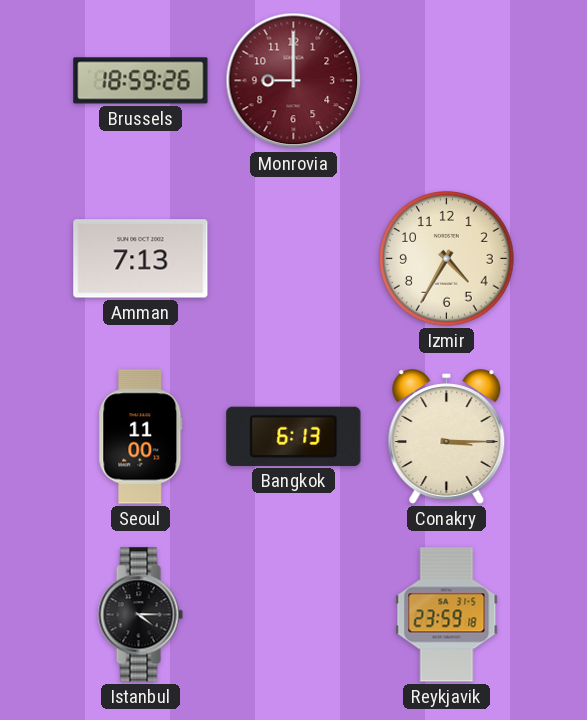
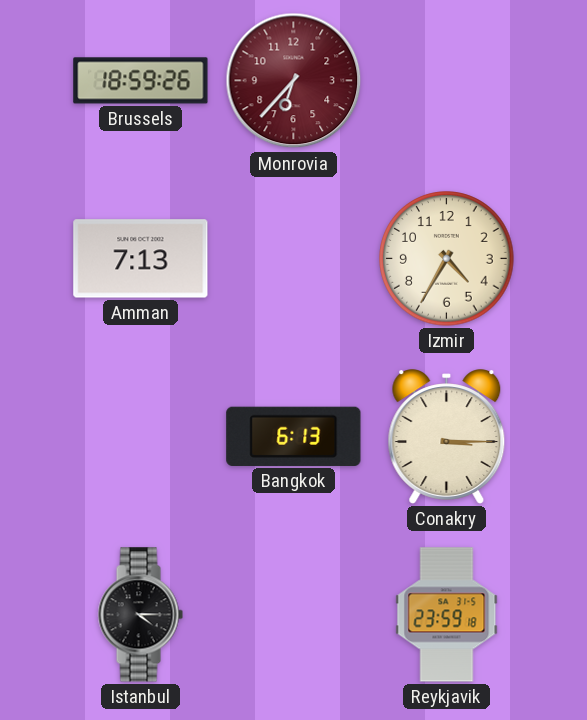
Monrovia: 9:00 -> 6:37
Seoul: 11:00 -> none
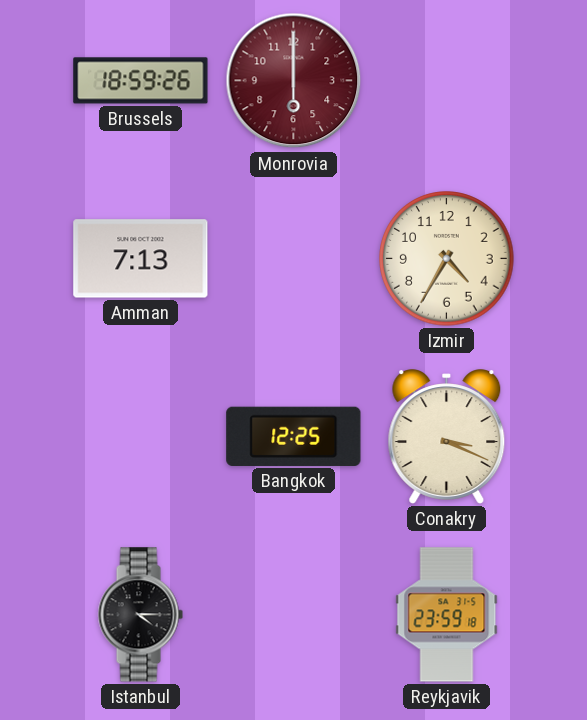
Monrovia: 6:37 -> 6:00
Bangkok: 6:13 -> 12:25
Conakry: 3:15 -> 3:19
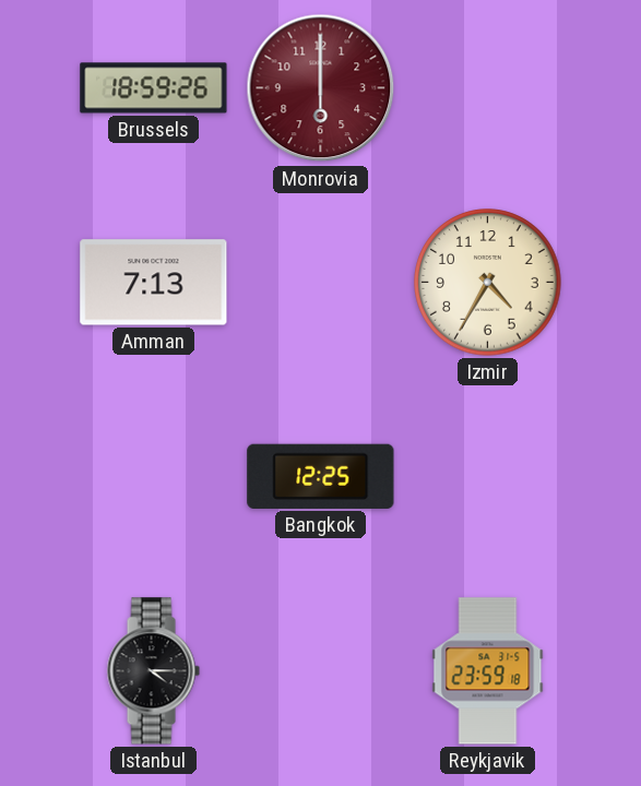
Conakry: 3:19 -> none
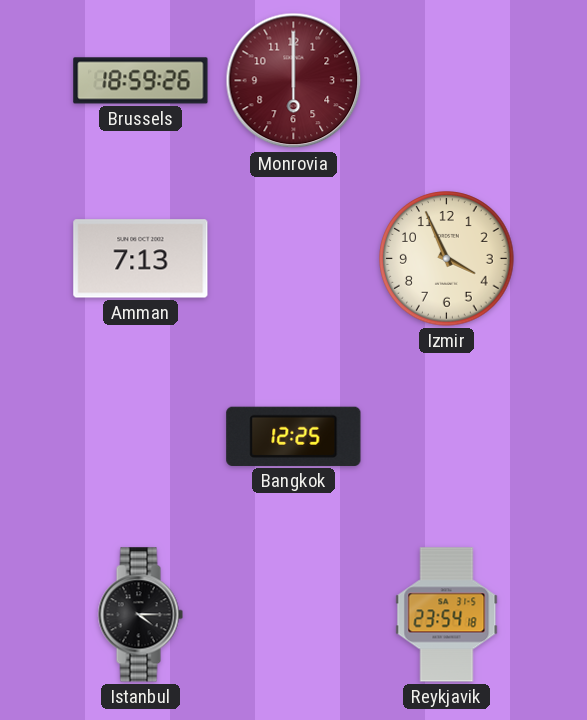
Izmir: 4:35 -> 3:56
Reykjavik: 23:59 -> 23:54
